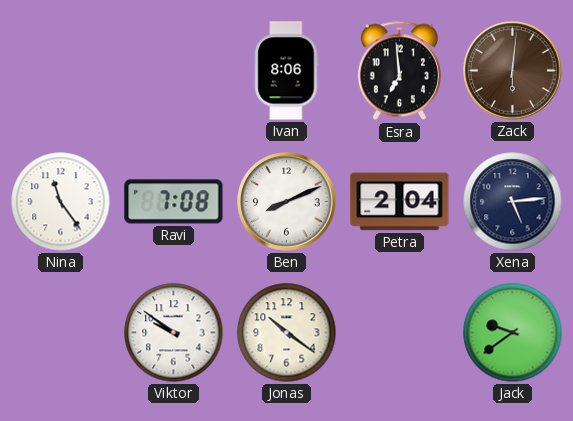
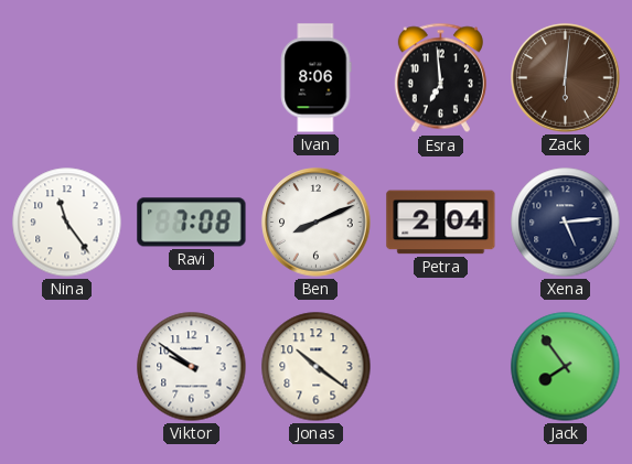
Jack: 9:39 -> 7:54
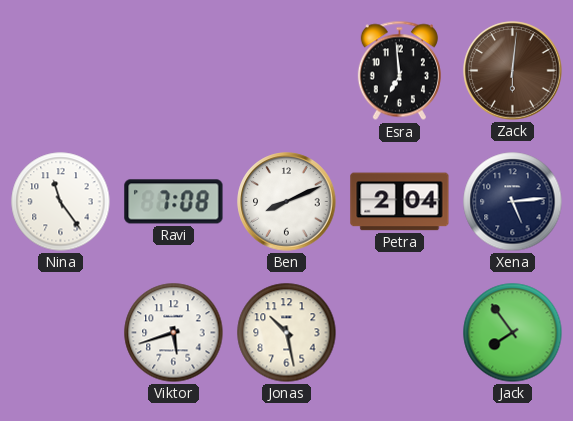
Ivan: 8:06 -> none
Viktor: 9:51 -> 5:42
Jonas: 10:21 -> 10:28
